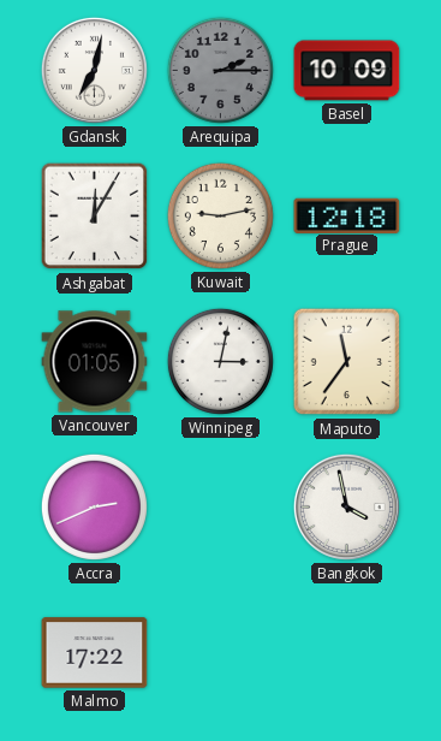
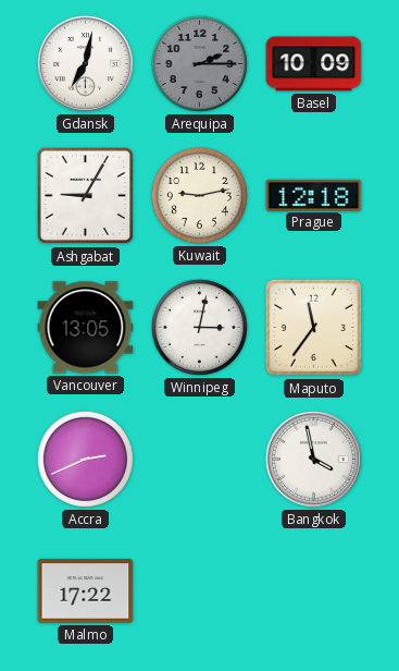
Ashgabat: 12:05 -> 9:05
Vancouver: 01:05 -> 13:05
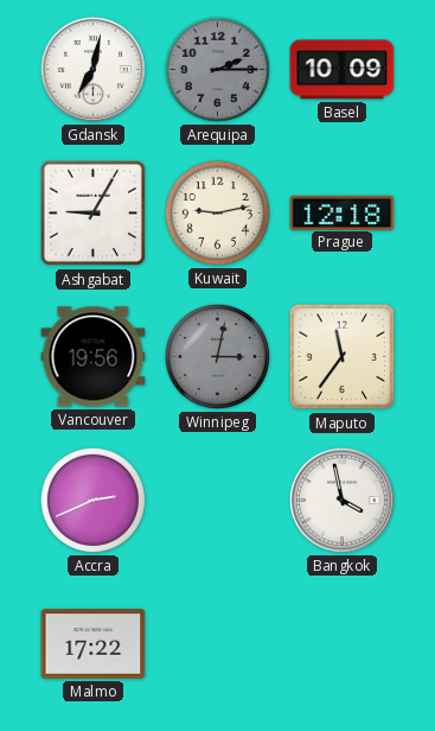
Vancouver: 13:05 -> 19:56
Winnipeg dial: white -> grey
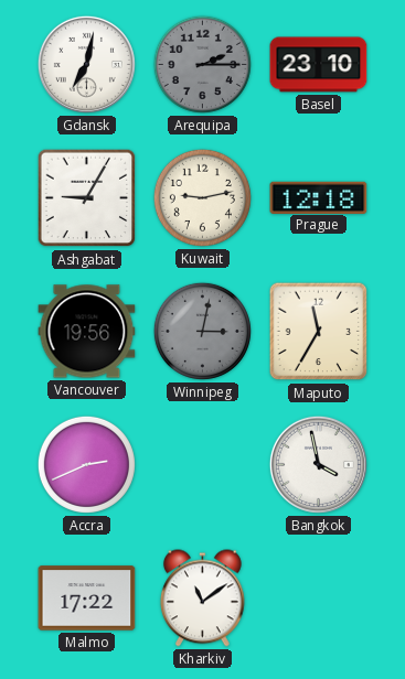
Basel: 10:09 -> 23:10
Maputo: 11:36 -> 11:35
Kharkiv: none -> 11:09
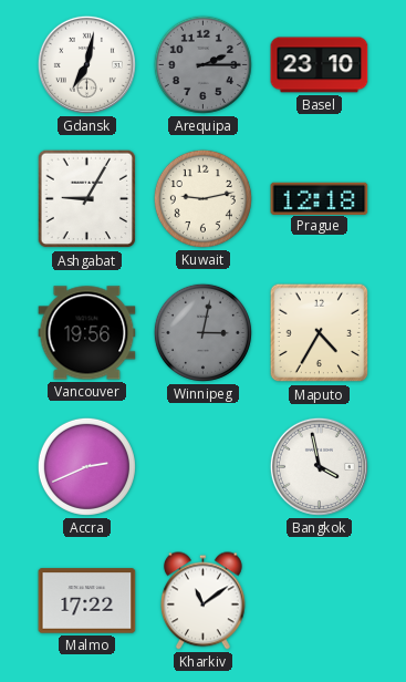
Maputo: 11:35 -> 4:35
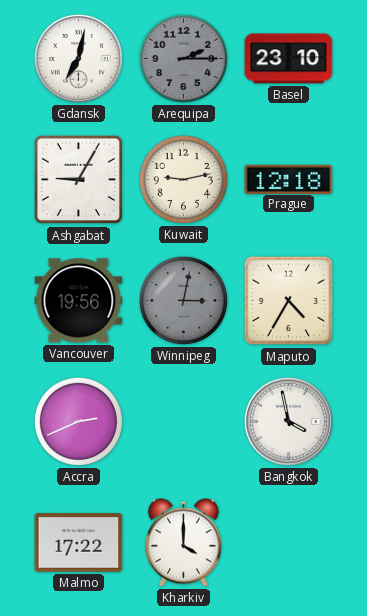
Kharkiv: 11:09 -> 4:00
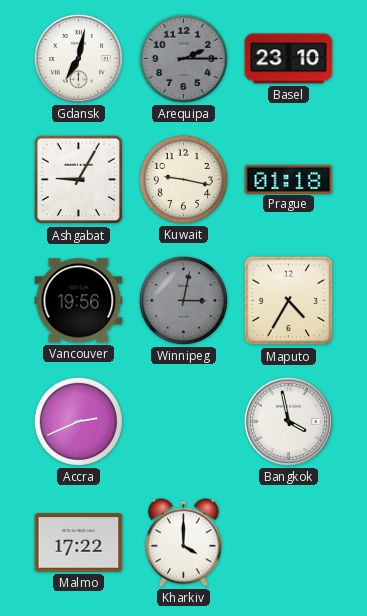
Kuwait: 9:13 -> 9:17
Prague: 12:18 -> 01:18
